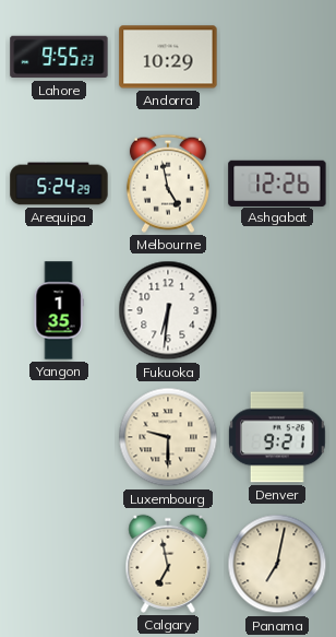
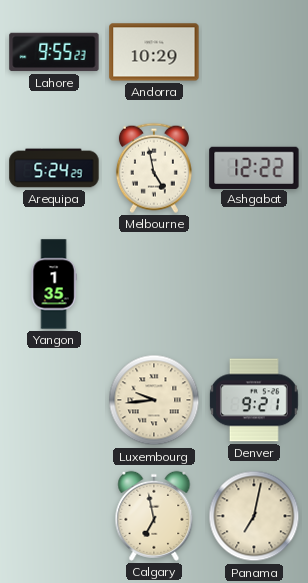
Ashgabat: 12:26 -> 12:22
Fukuoka: 6:31 -> none
Luxembourg: 9:30 -> 9:44
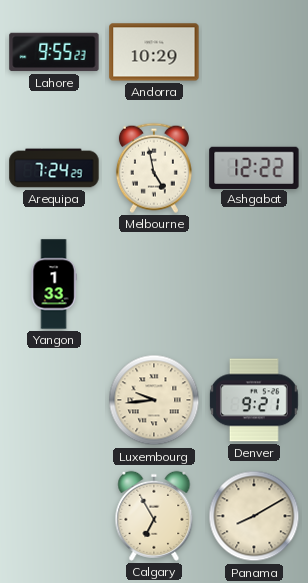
Arequipa: 5:24 -> 7:24
Yangon: 1:35 -> 1:33
Calgary: 6:58 -> 6:55
Panama: 7:02 -> 8:10
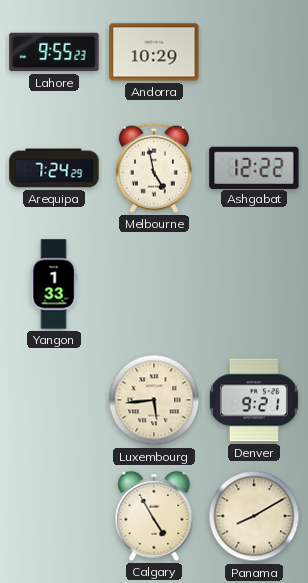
Luxembourg: 9:44 -> 5:44
Calgary: 6:55 -> 4:55
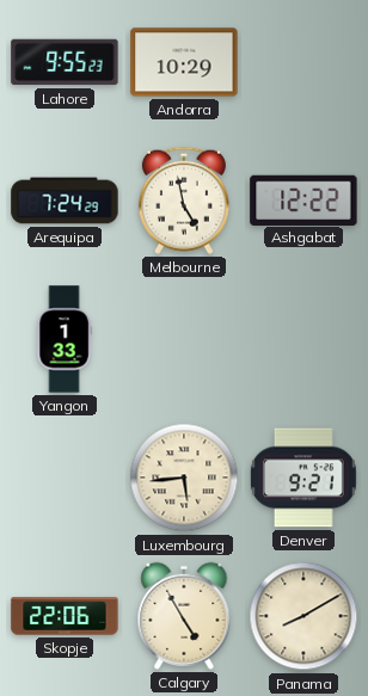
Skopje: none -> 22:06
